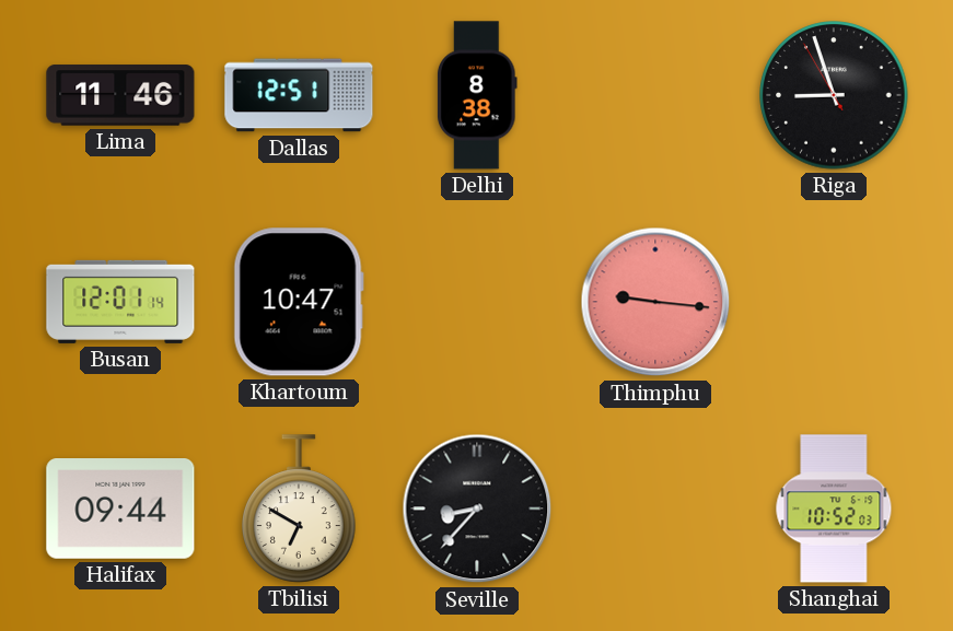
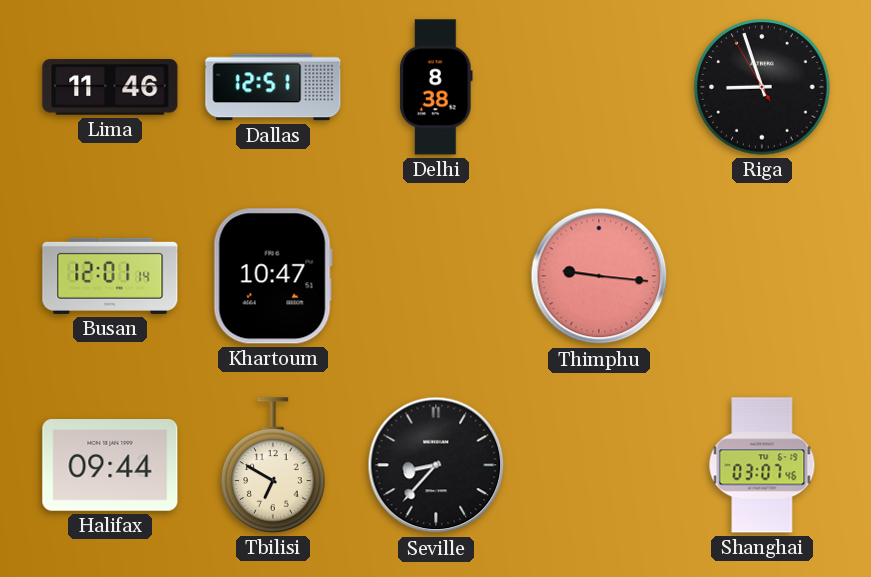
Shanghai: 10:52 -> 03:07
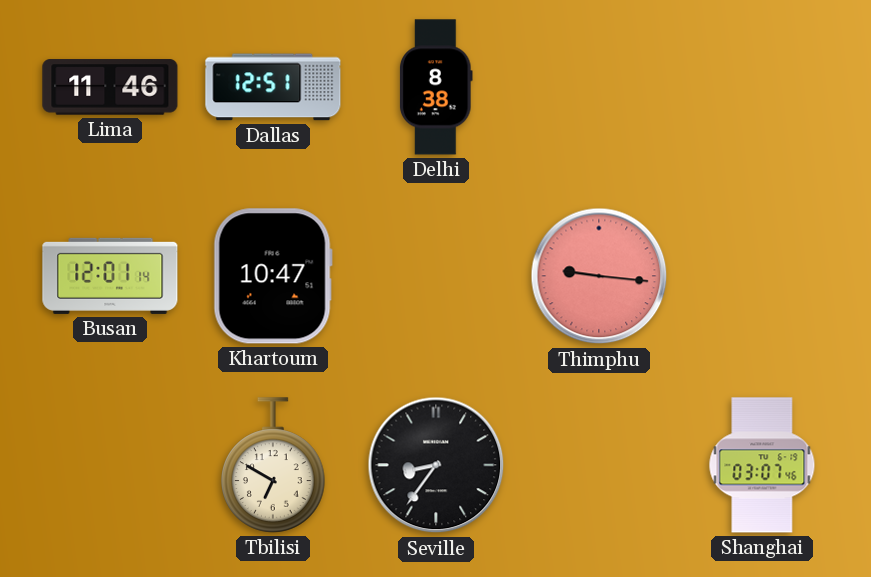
Riga: 8:56 -> none
Halifax: 09:44 -> none
Seville: 8:37 -> 8:36
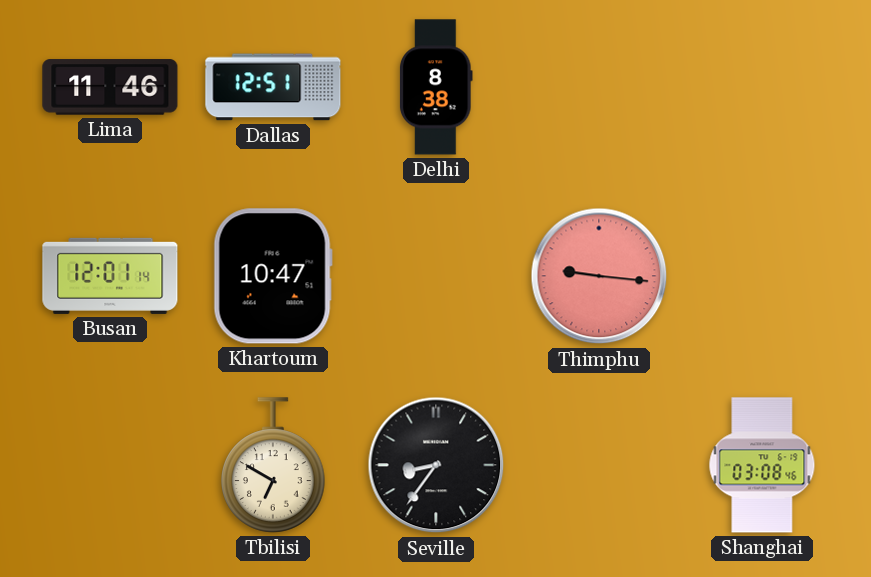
Shanghai: 03:07 -> 03:08
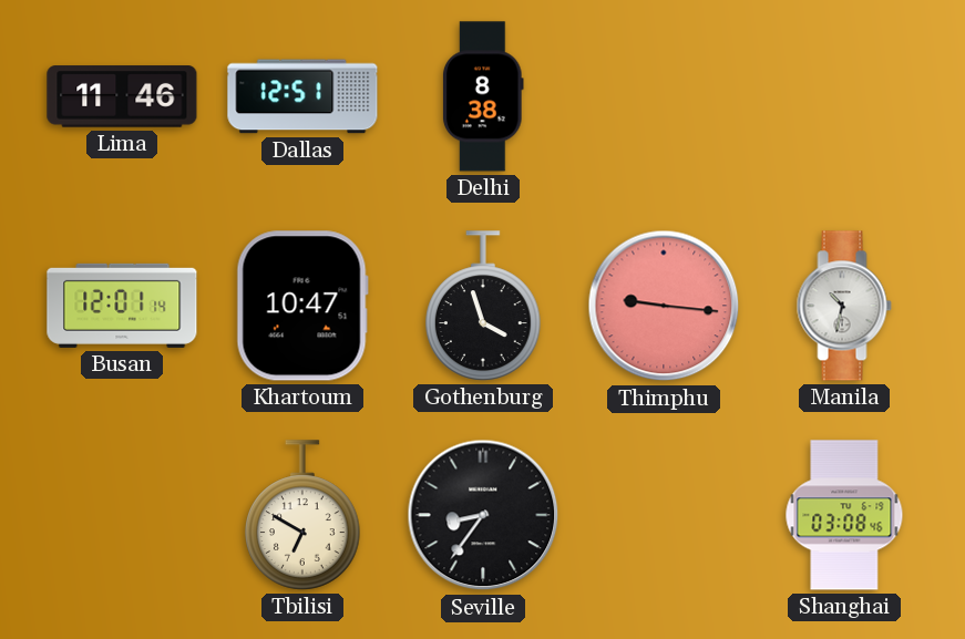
Gothenburg: none -> 3:57
Manila: none -> 10:32
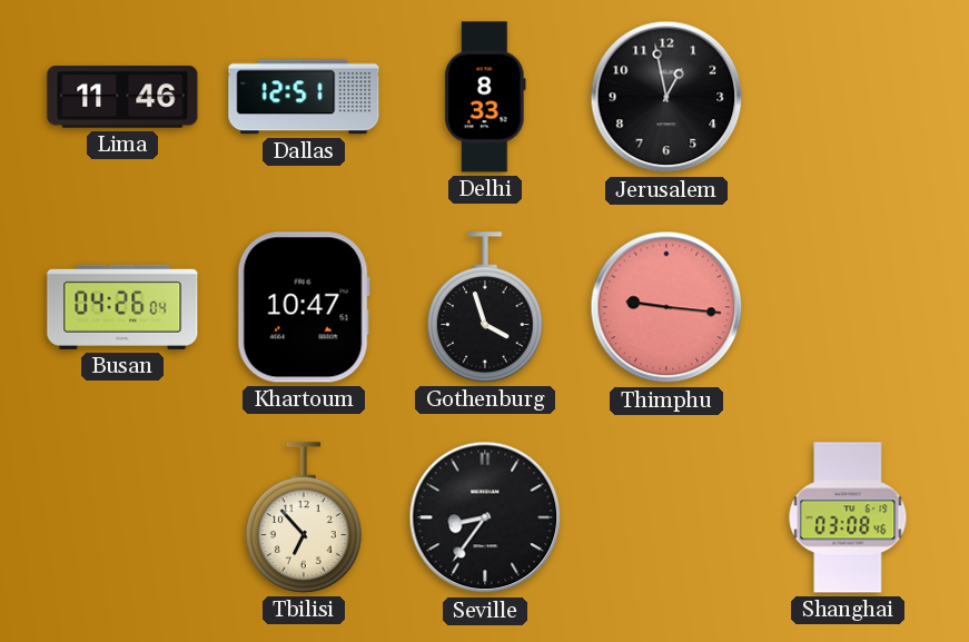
Delhi: 8:38 -> 8:33
Jerusalem: none -> 12:58
Busan: 12:01 -> 04:26
Manila: 10:32 -> none
Tbilisi: 6:50 -> 6:53
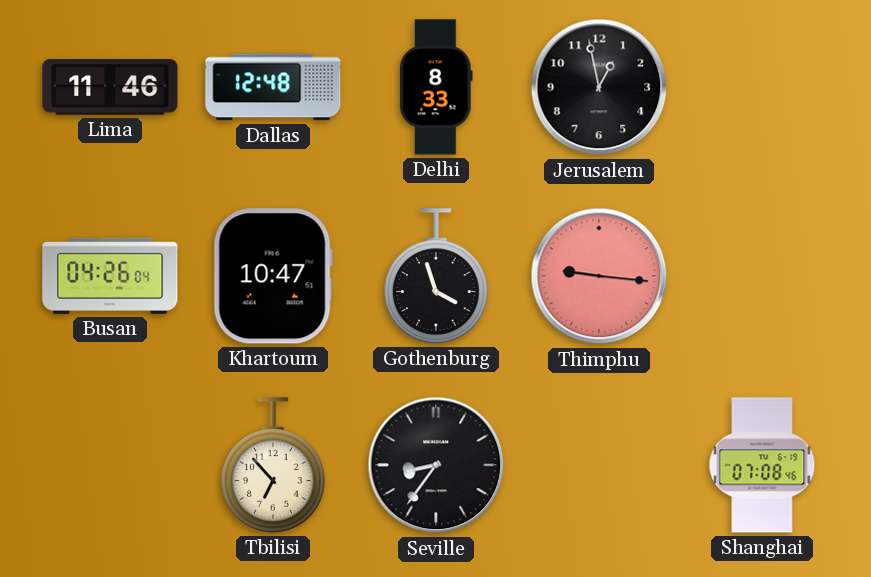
Dallas: 12:51 -> 12:48
Shanghai: 03:08 -> 07:08
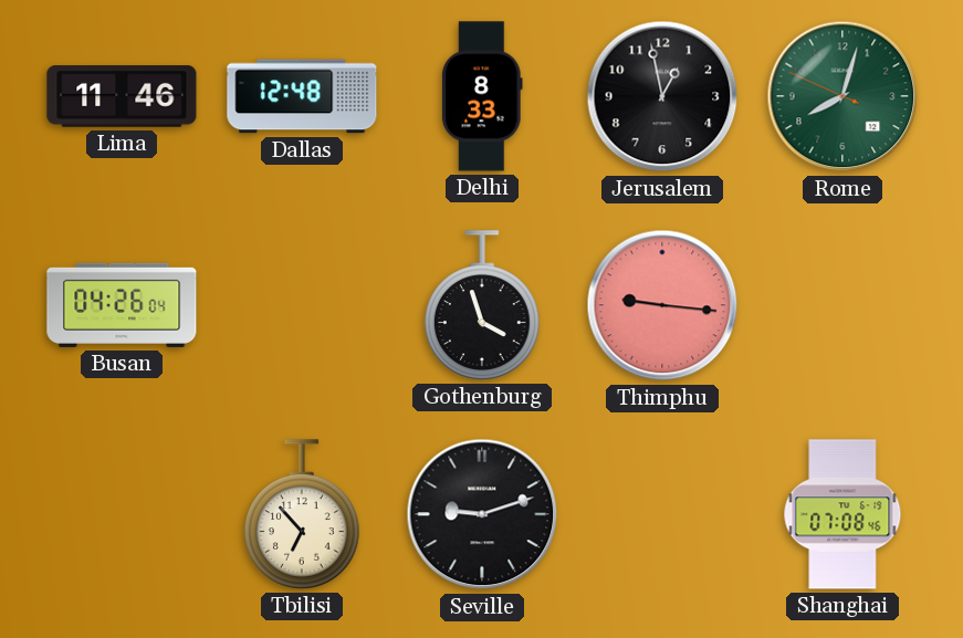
Rome: none -> 8:02
Khartoum: 10:47 -> none
Seville: 8:36 -> 9:12
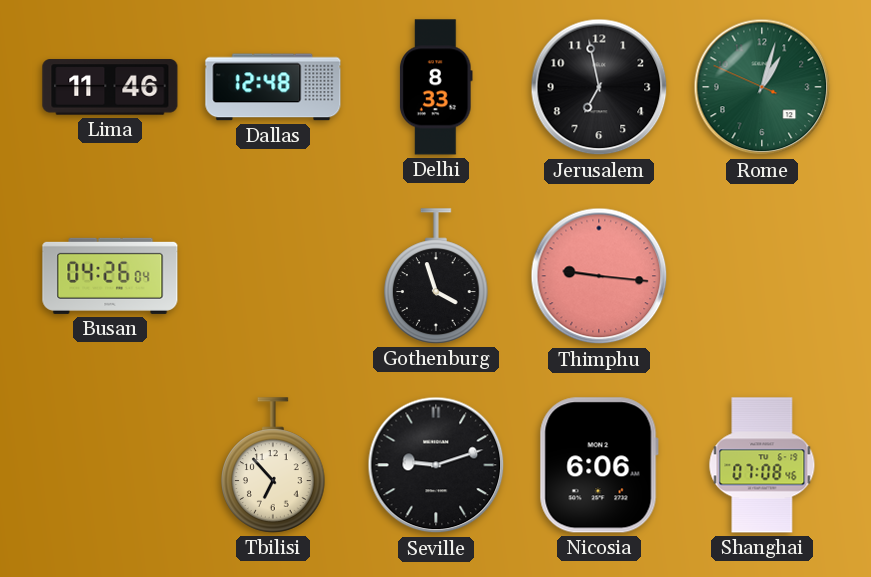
Jerusalem: 12:58 -> 6:58
Rome: 8:02 -> 1:02
Nicosia: none -> 6:06
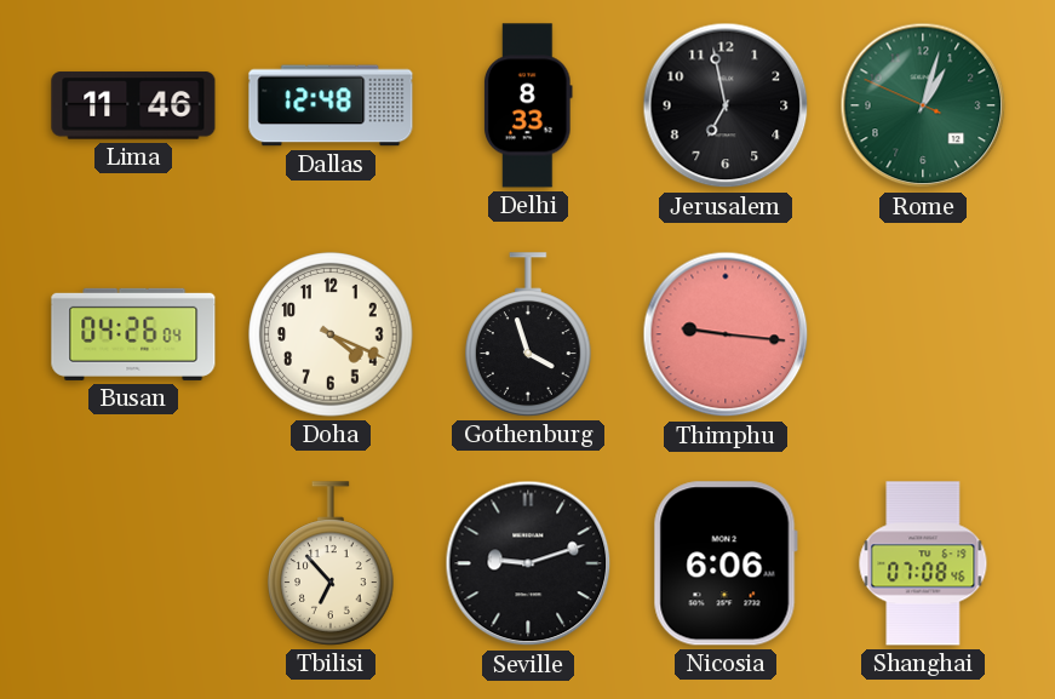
Doha: none -> 4:19
